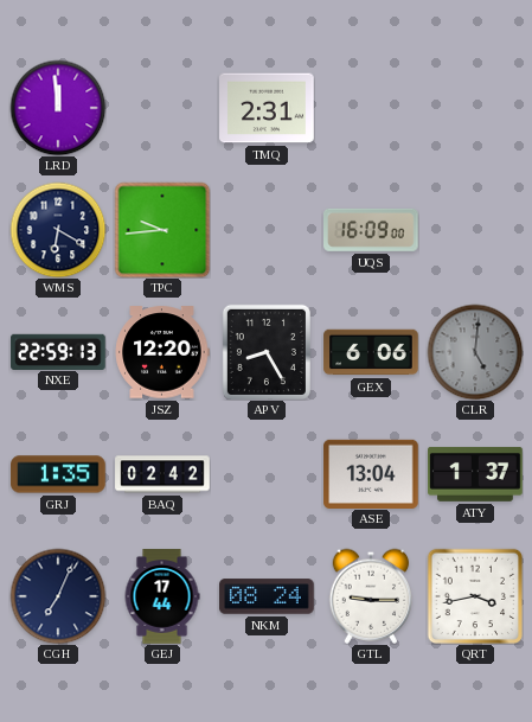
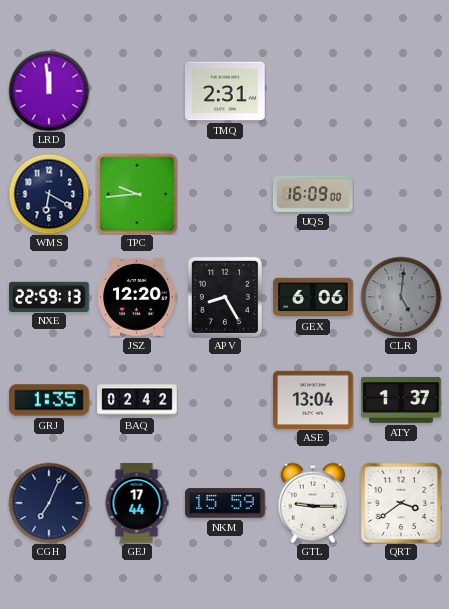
NKM: 08:24 -> 15:59
QRT: 3:43 -> 3:39
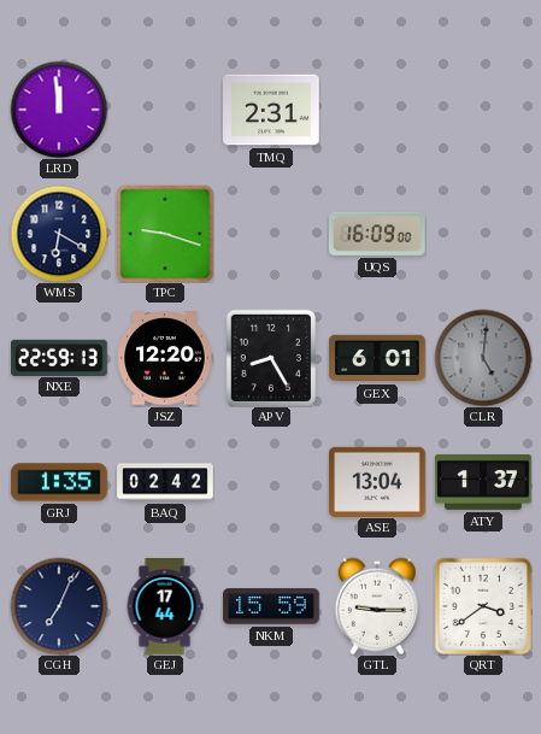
TPC: 9:44 -> 9:18
GEX: 6:06 -> 6:01
